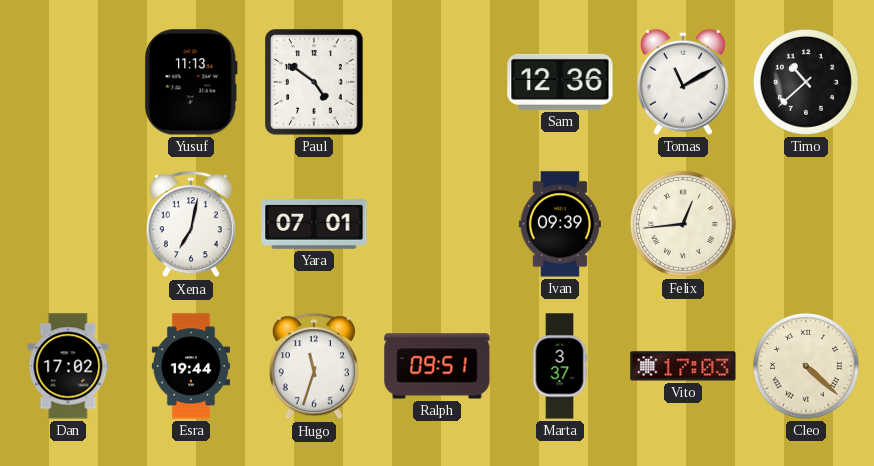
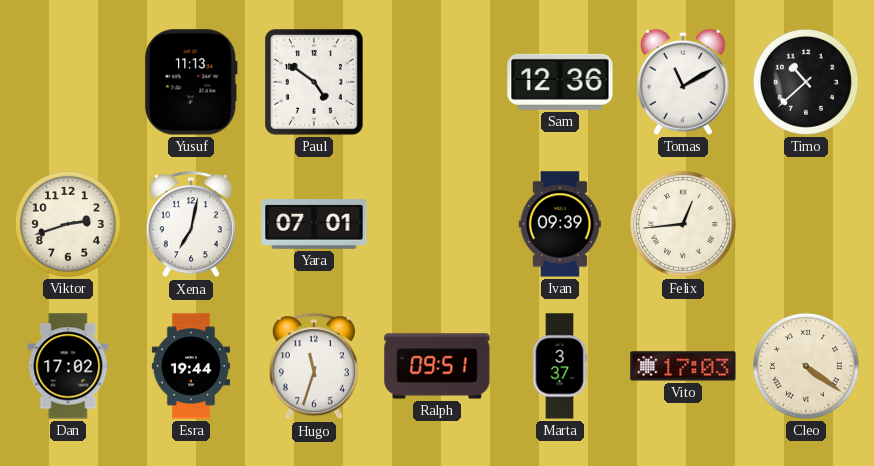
Viktor: none -> 2:42
Cleo: 4:22 -> 4:21
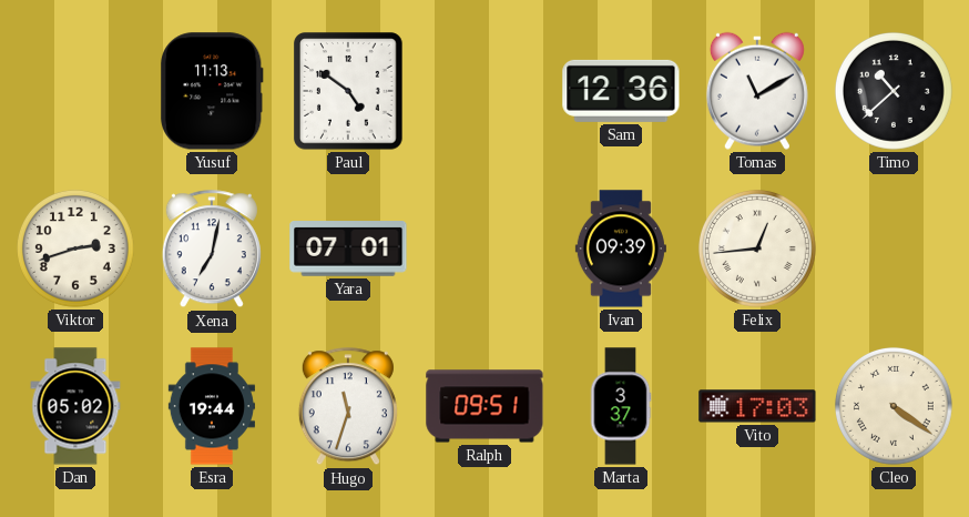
Dan: 17:02 -> 05:02
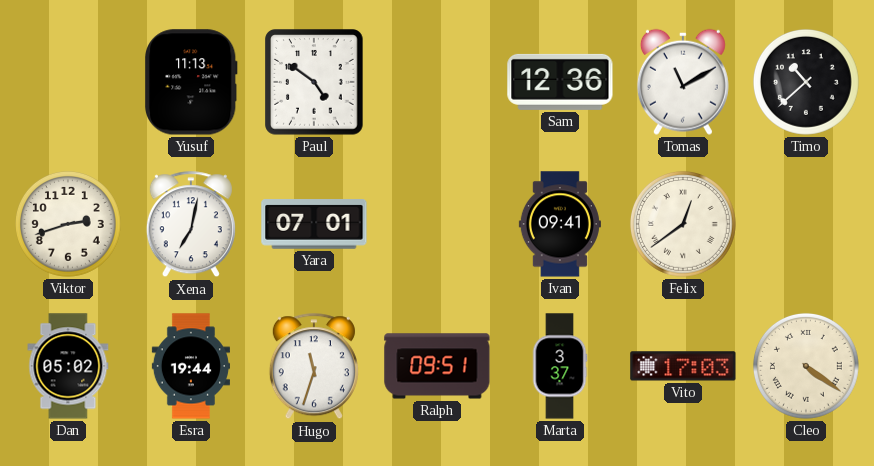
Ivan: 09:39 -> 09:41
Felix: 12:44 -> 12:39
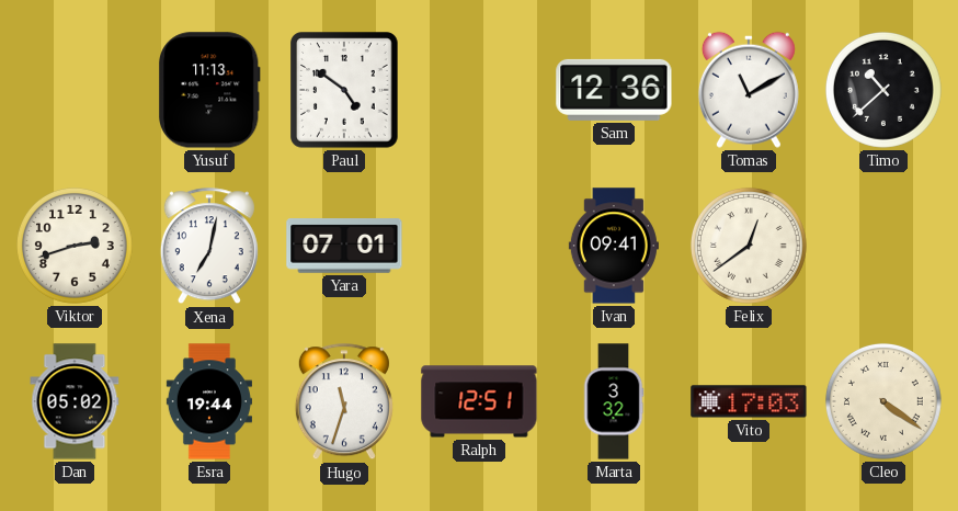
Ralph: 09:51 -> 12:51
Marta: 3:37 -> 3:32
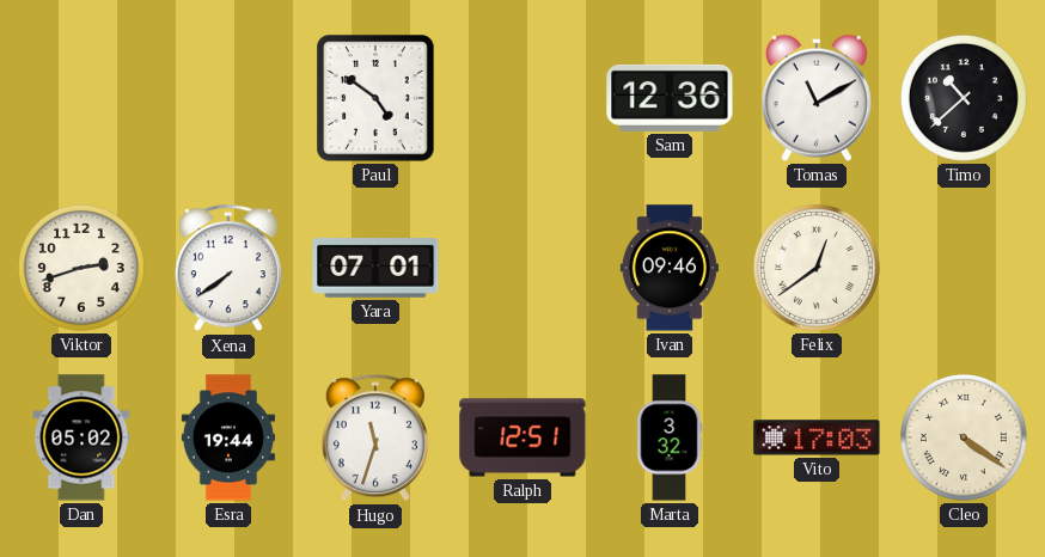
Yusuf: 11:13 -> none
Xena: 7:02 -> 7:39
Ivan: 09:41 -> 09:46
